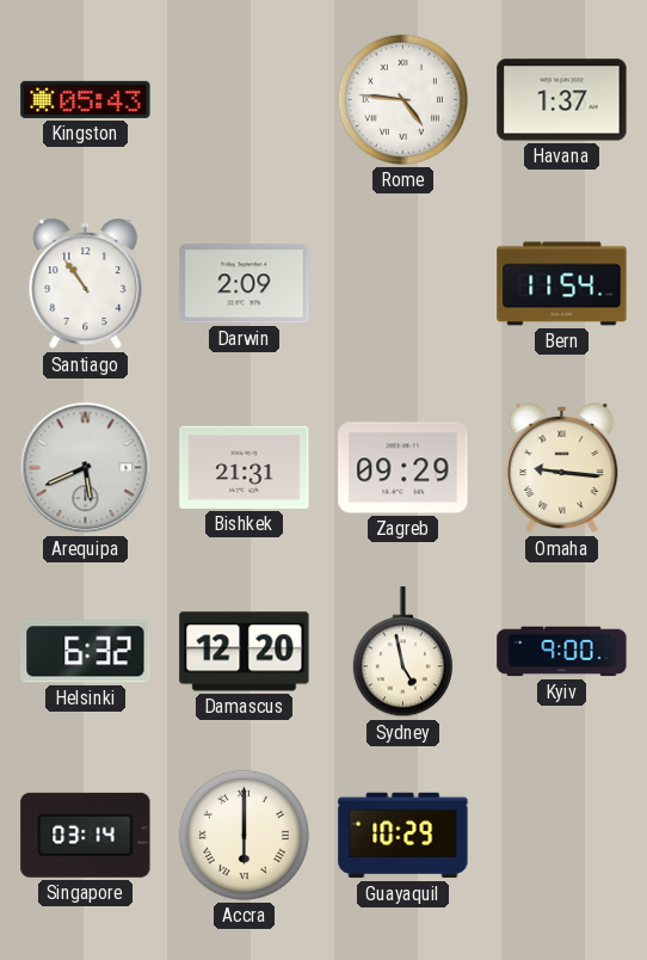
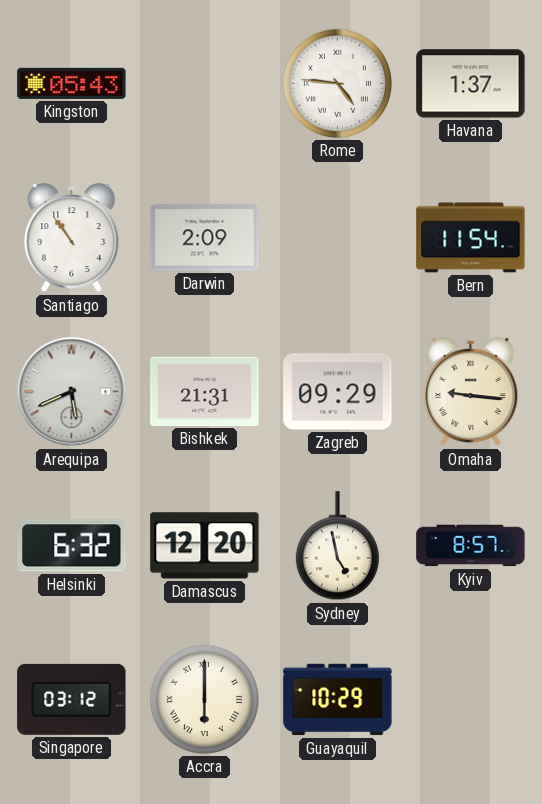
Kyiv: 9:00 -> 8:57
Singapore: 03:14 -> 03:12
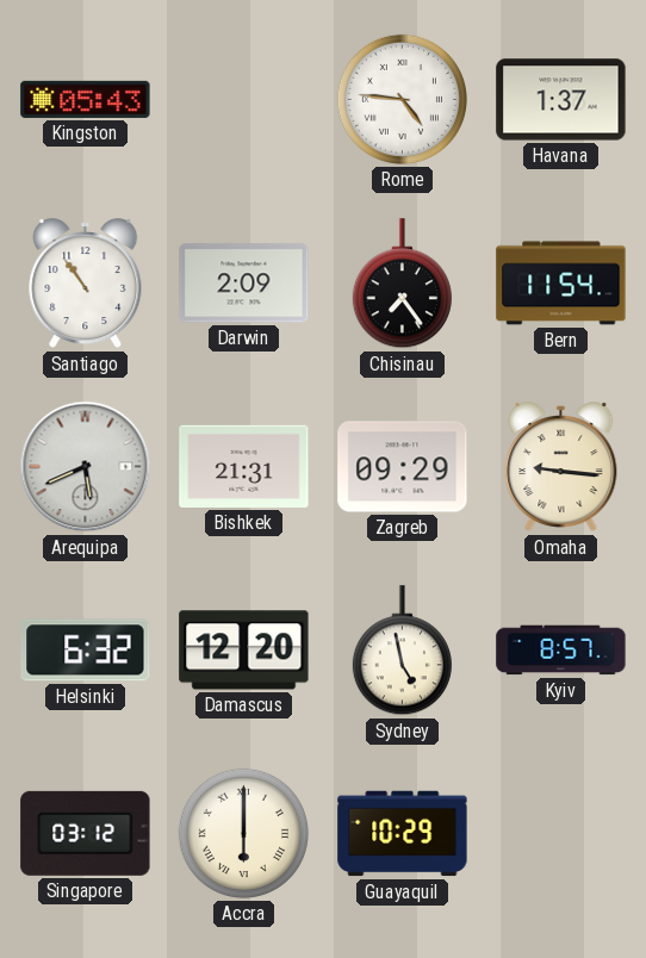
Chisinau: none -> 7:24
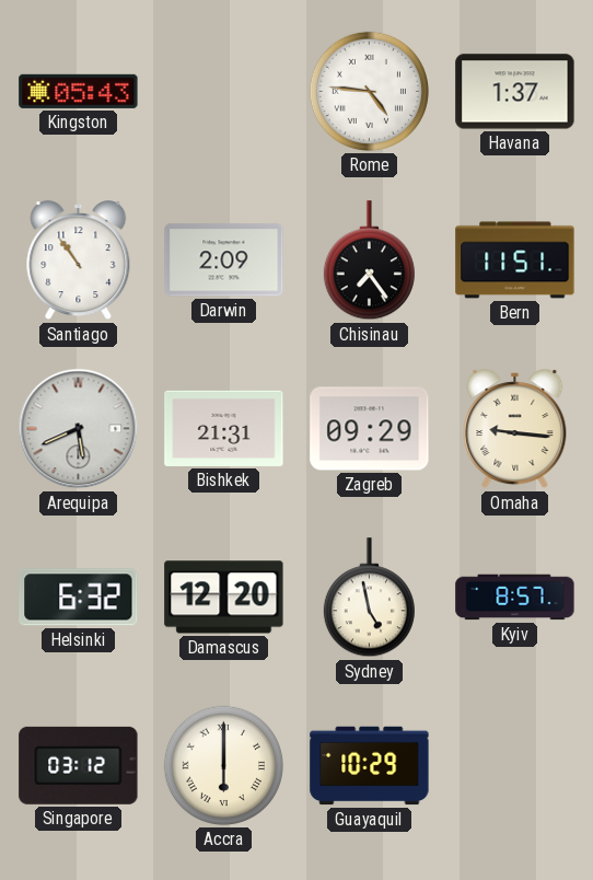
Bern: 11:54 -> 11:51
